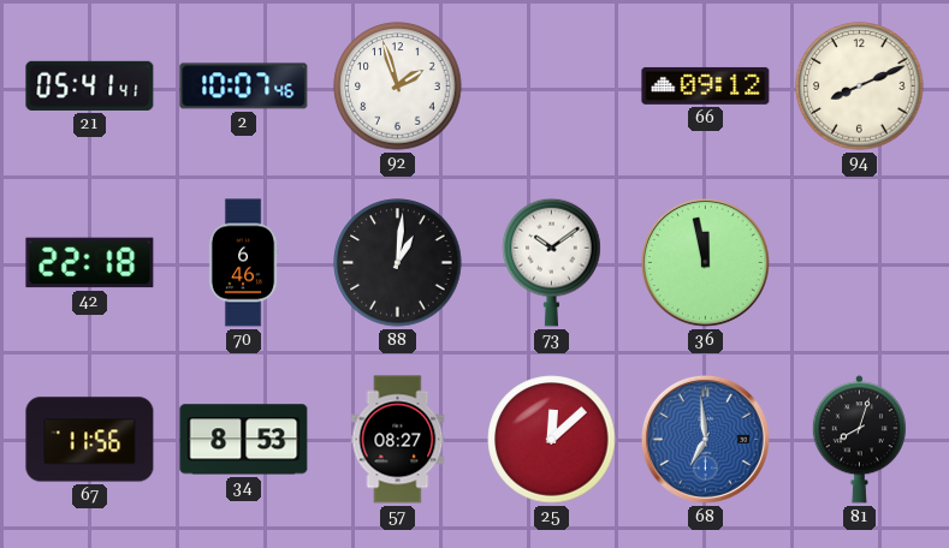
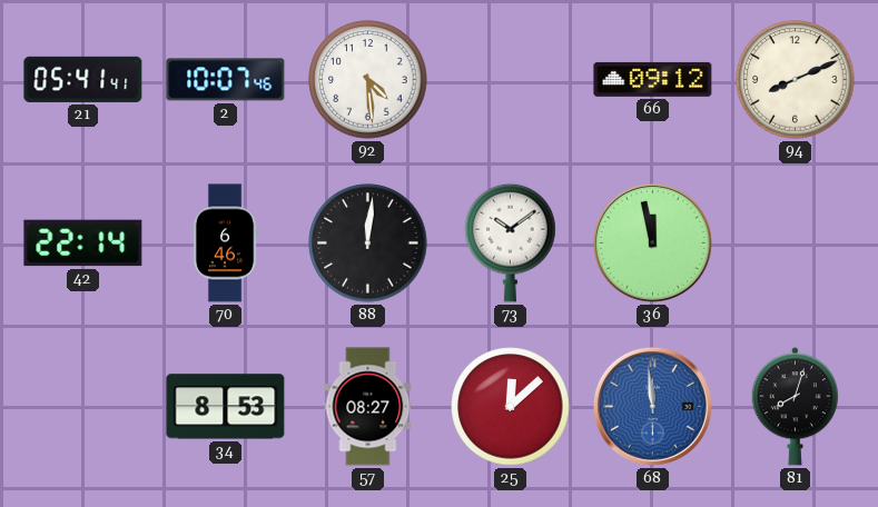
92: 1:57 -> 4:29
42: 22:18 -> 22:14
88: 1:01 -> 12:01
67: 11:56 -> none
68: 6:59 -> 11:59
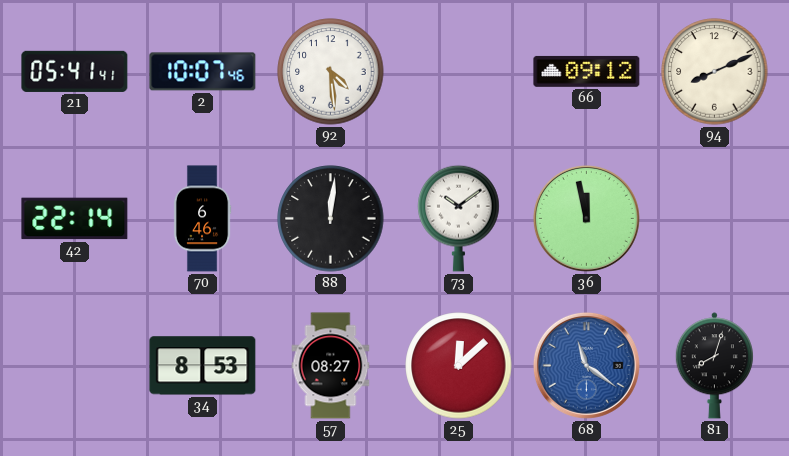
68: 11:59 -> 11:21
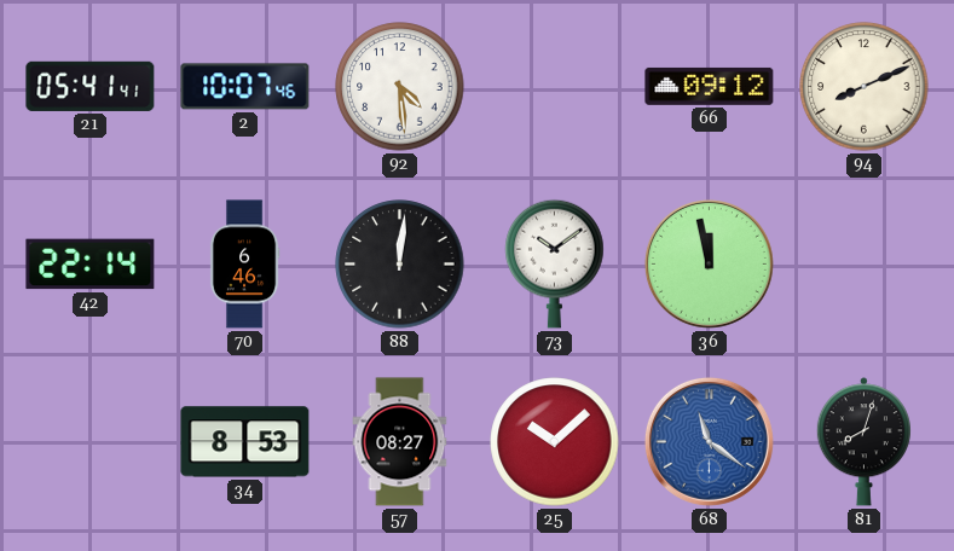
25: 12:08 -> 10:08
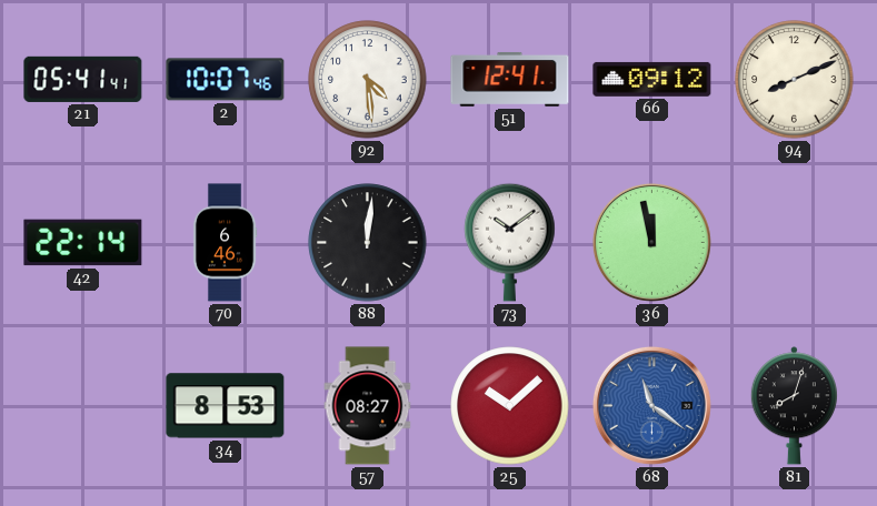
51: none -> 12:41
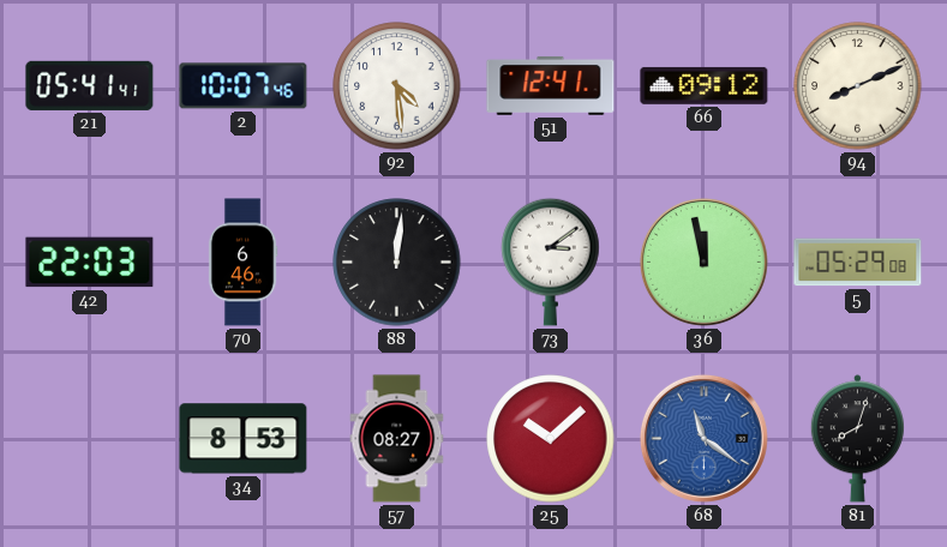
42: 22:14 -> 22:03
73: 10:09 -> 3:09
5: none -> 05:29
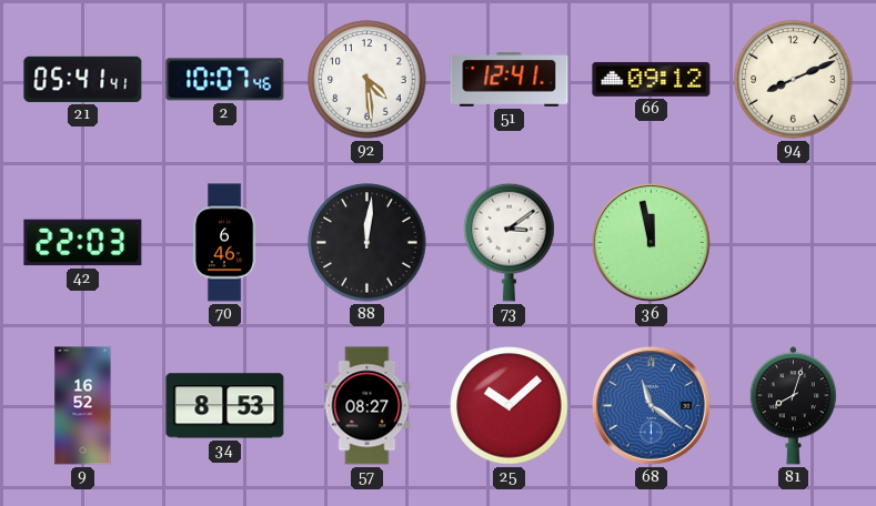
5: 05:29 -> none
9: none -> 16:52
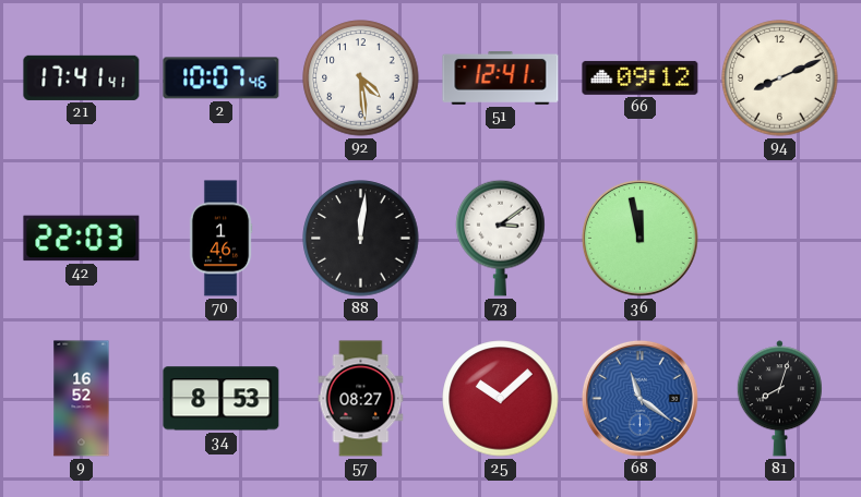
21: 05:41 -> 17:41
70: 6:46 -> 1:46
